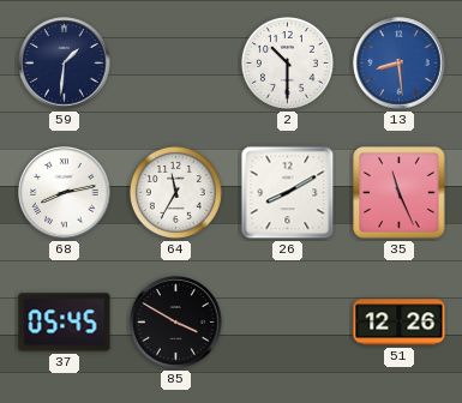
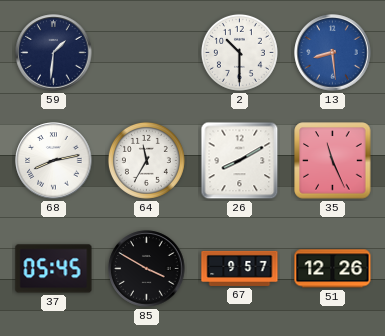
67: none -> 9:57
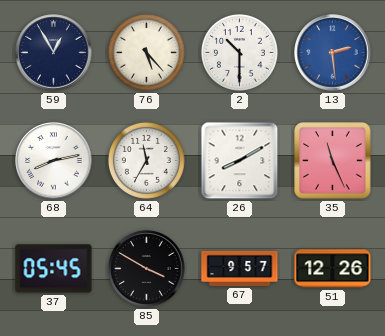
59: 1:31 -> 12:55
76: none -> 5:23
13: 8:29 -> 2:29
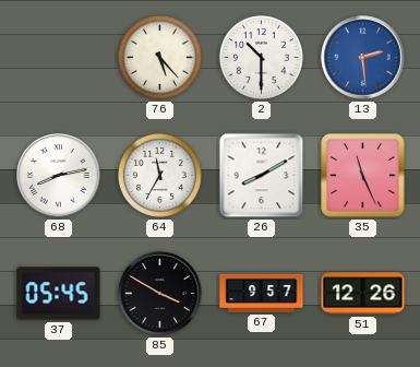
59: 12:55 -> none
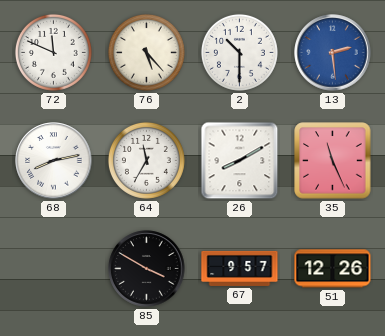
72: none -> 11:49
37: 05:45 -> none
